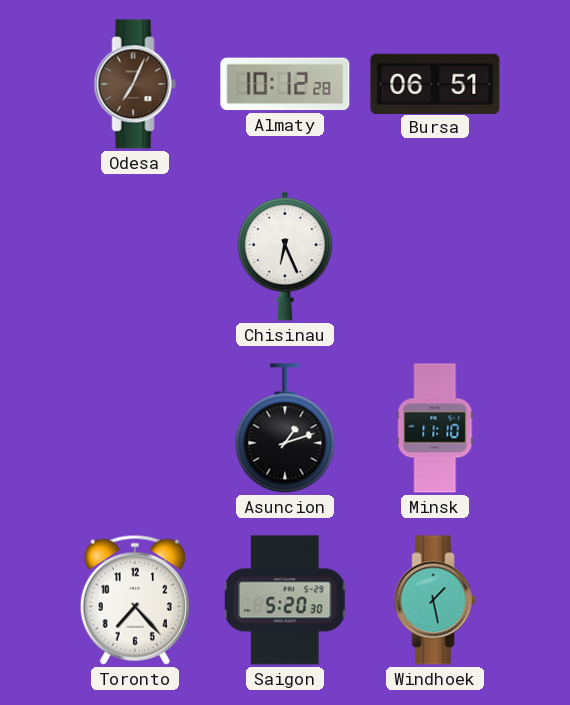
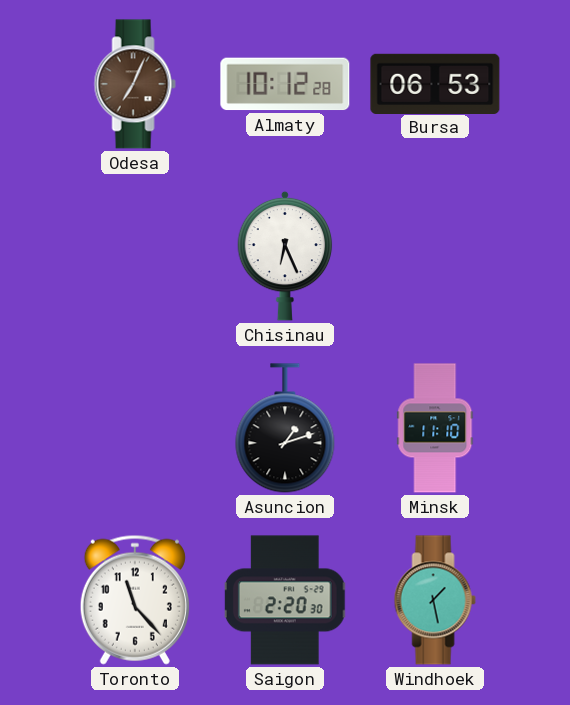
Bursa: 06:51 -> 06:53
Toronto: 7:23 -> 11:23
Saigon: 5:20 -> 2:20
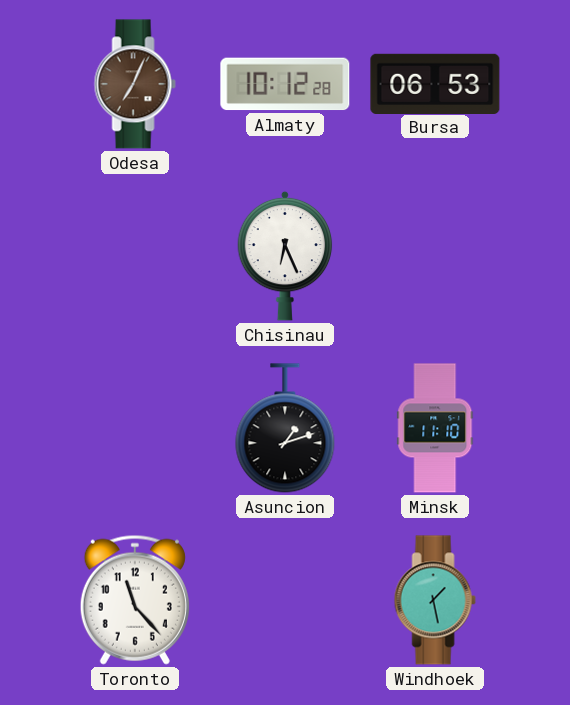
Saigon: 2:20 -> none
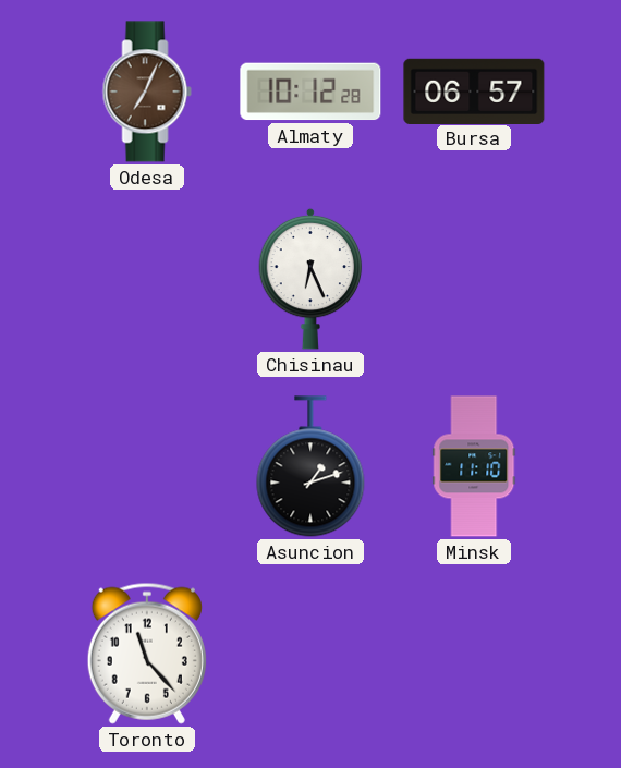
Bursa: 06:53 -> 06:57
Windhoek: 1:28 -> none
